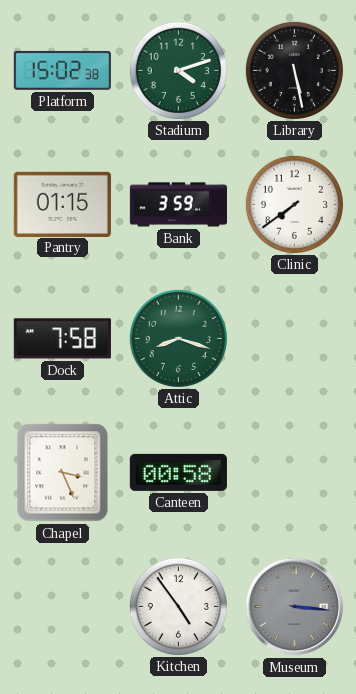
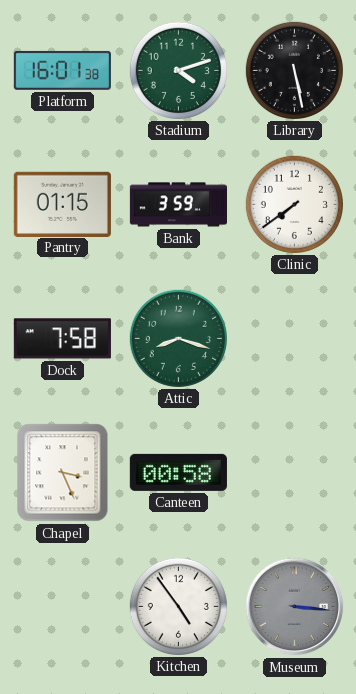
Platform: 15:02 -> 16:01
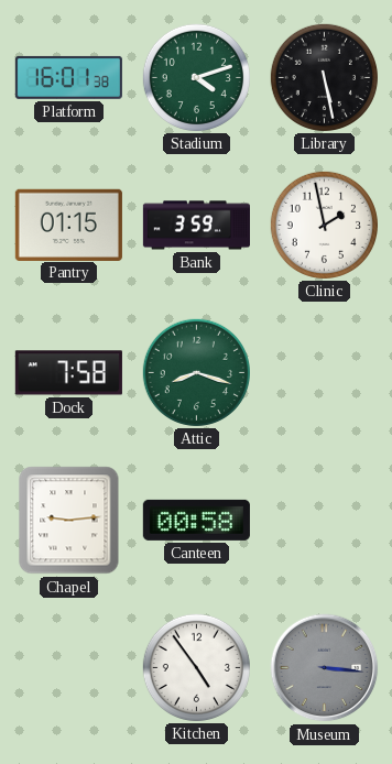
Clinic: 7:39 -> 1:58
Chapel: 3:26 -> 9:14
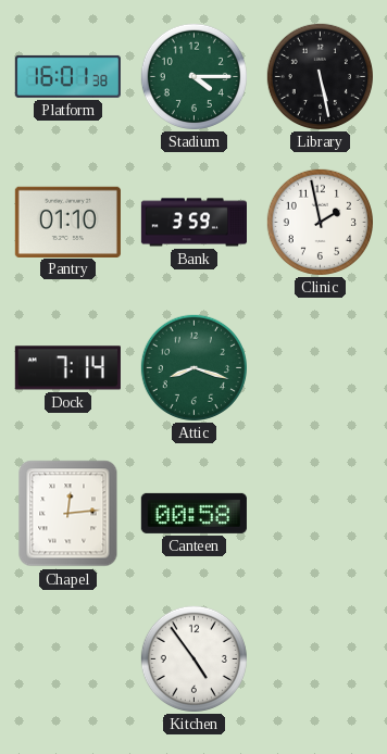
Stadium: 4:12 -> 4:15
Pantry: 01:15 -> 01:10
Dock: 7:58 -> 7:14
Chapel: 9:14 -> 12:14
Museum: 3:16 -> none
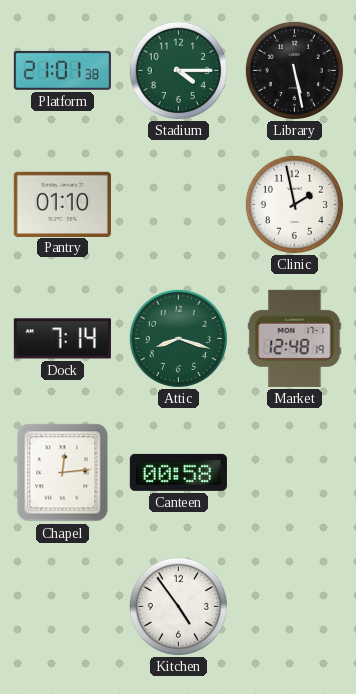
Platform: 16:01 -> 21:01
Bank: 3:59 -> none
Market: none -> 12:48
